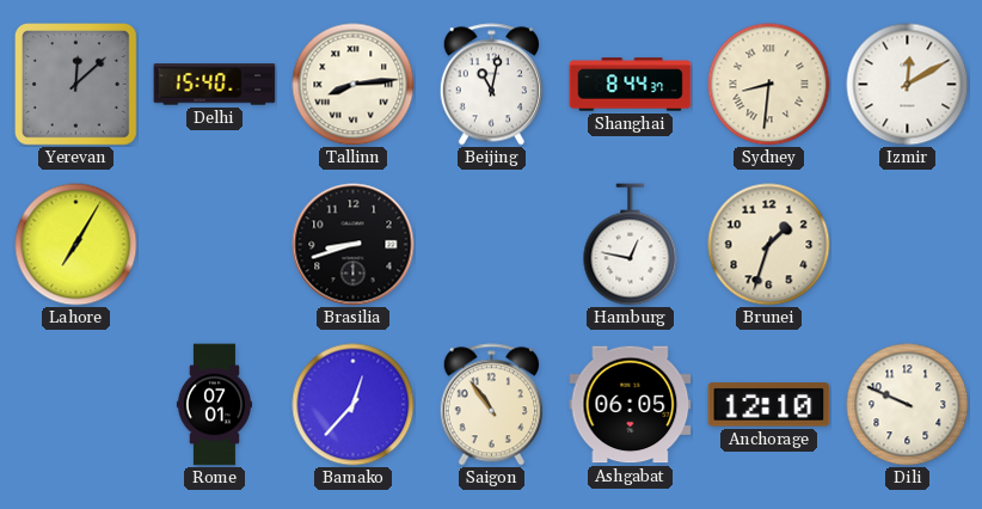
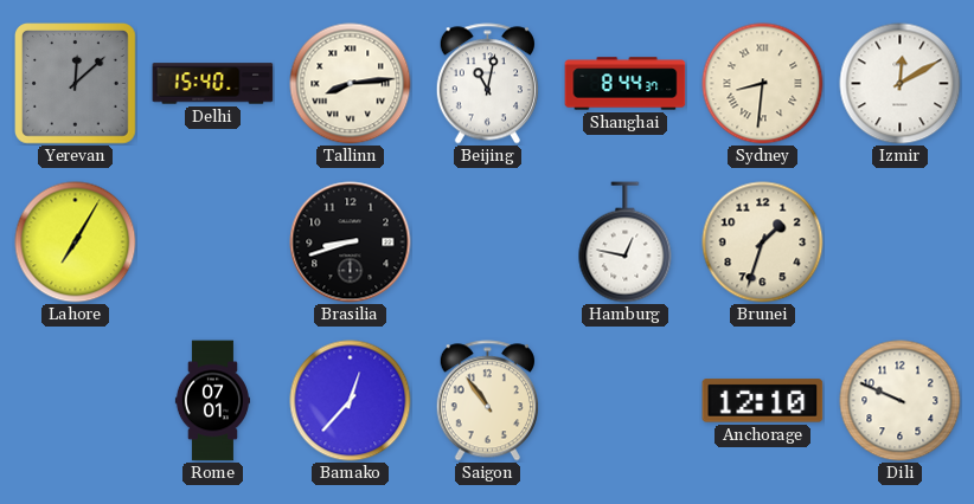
Ashgabat: 06:05 -> none
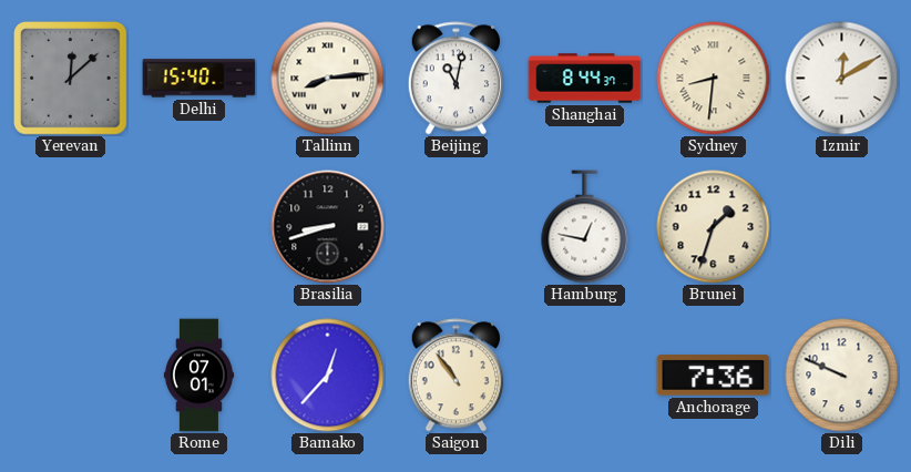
Lahore: 7:05 -> none
Anchorage: 12:10 -> 7:36
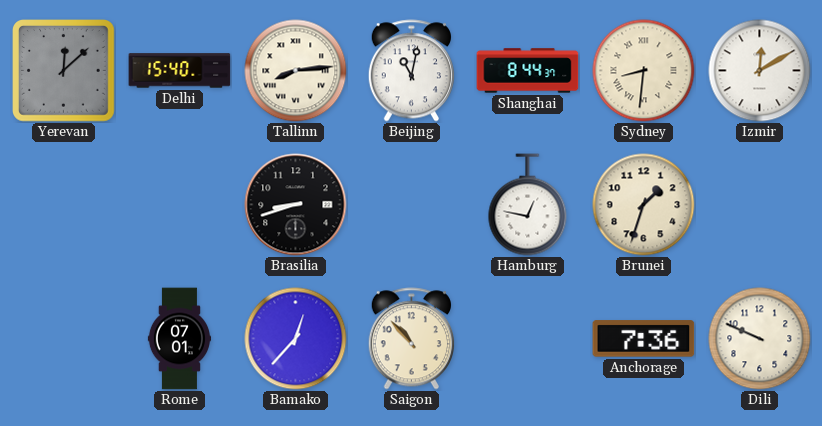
Saigon: 10:54 -> 10:53
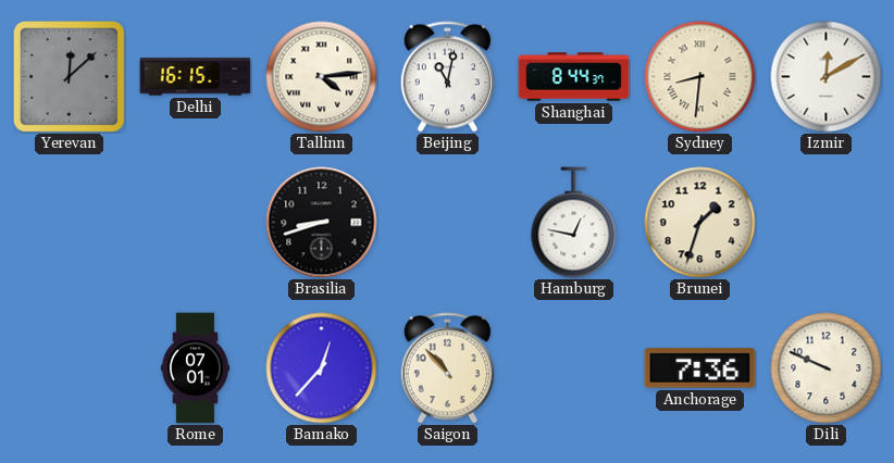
Delhi: 15:40 -> 16:15
Tallinn: 8:14 -> 4:14
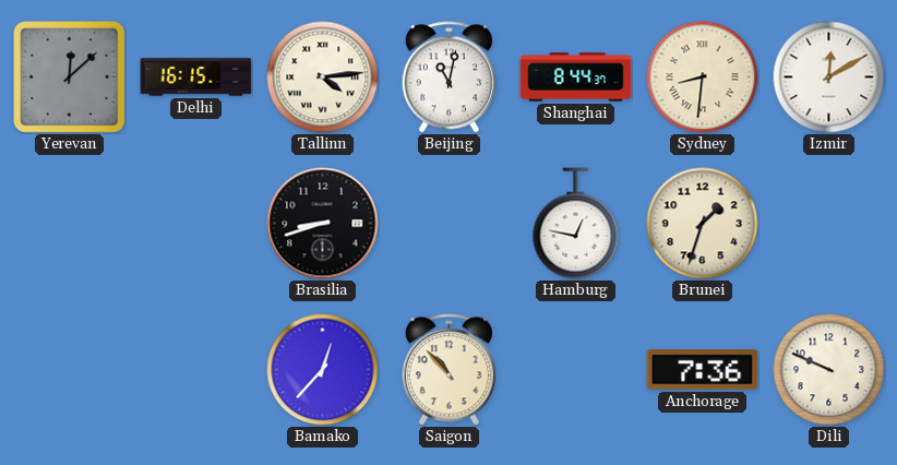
Rome: 07:01 -> none
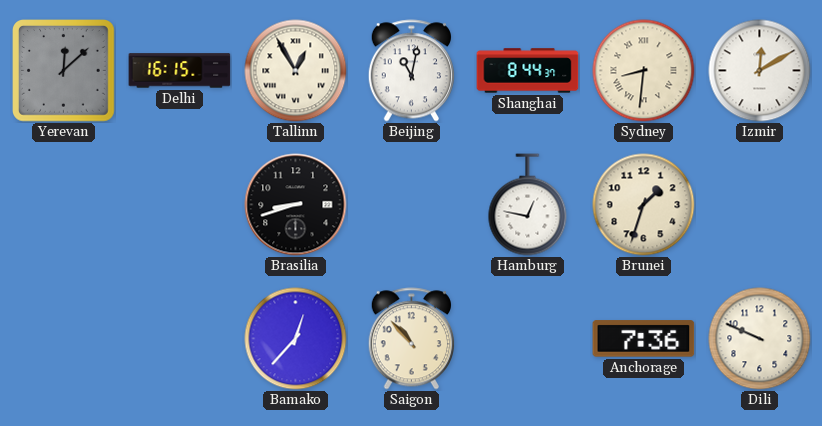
Tallinn: 4:14 -> 12:55
